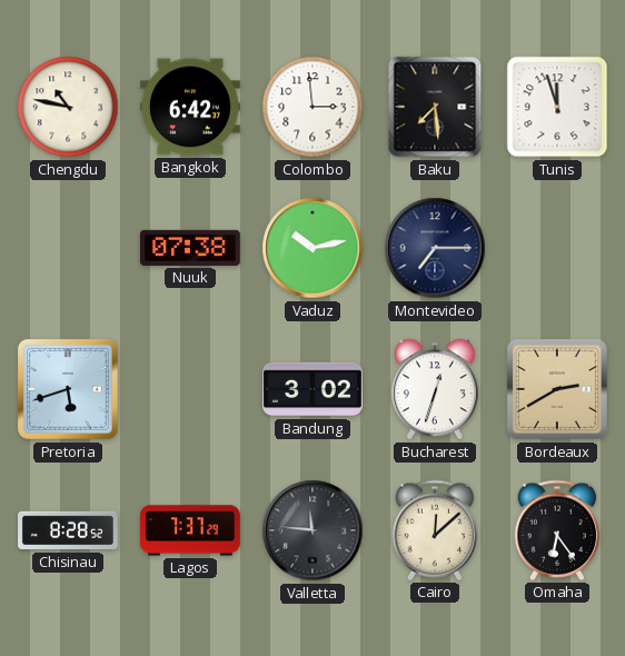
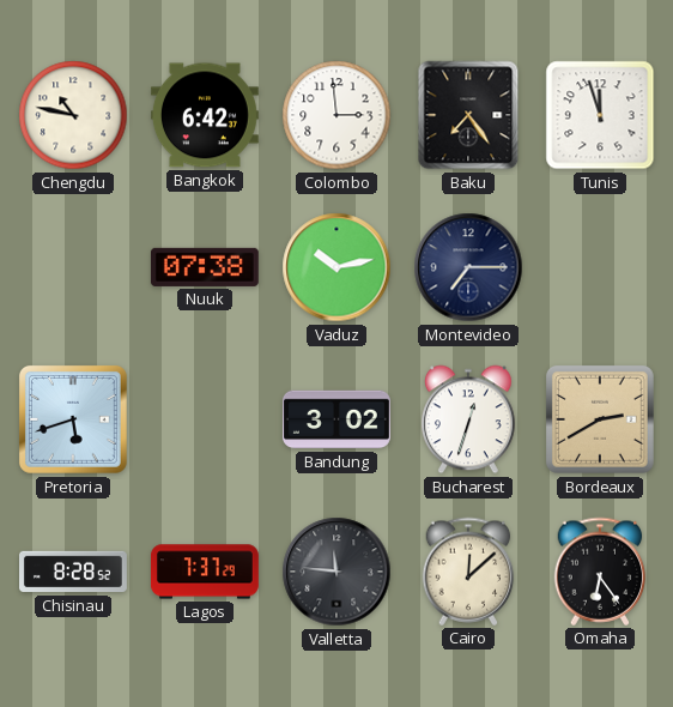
Baku: 7:29 -> 7:24
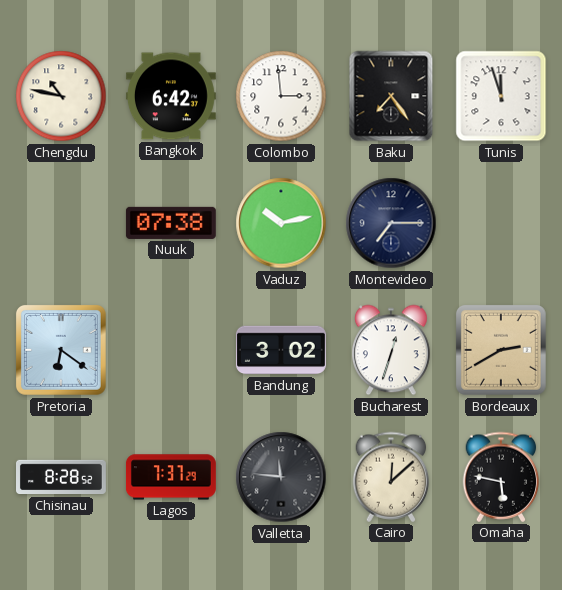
Pretoria: 5:42 -> 6:21
Omaha: 6:24 -> 5:47
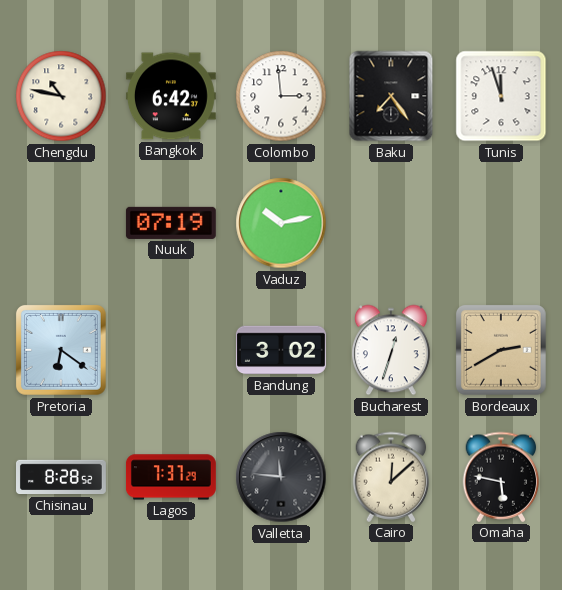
Nuuk: 07:38 -> 07:19
Montevideo: 7:15 -> none
